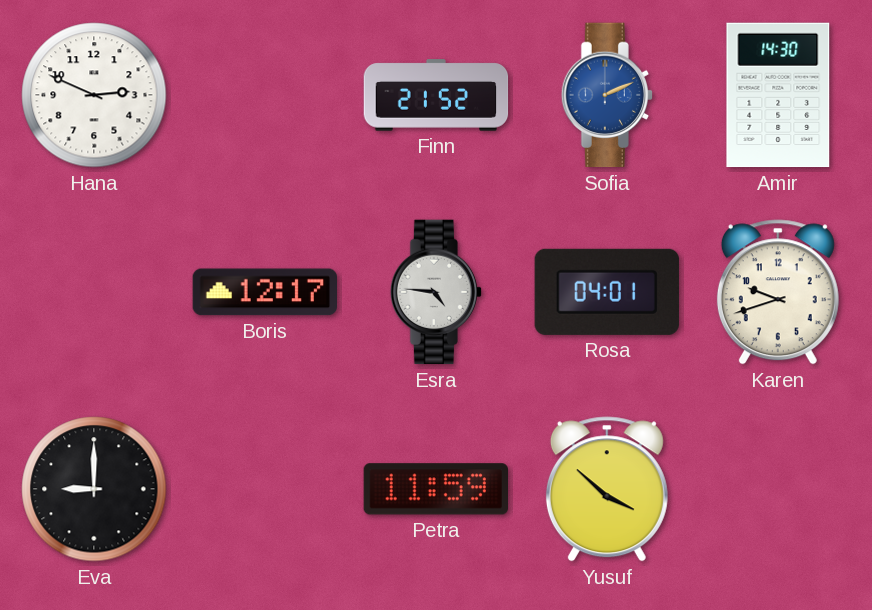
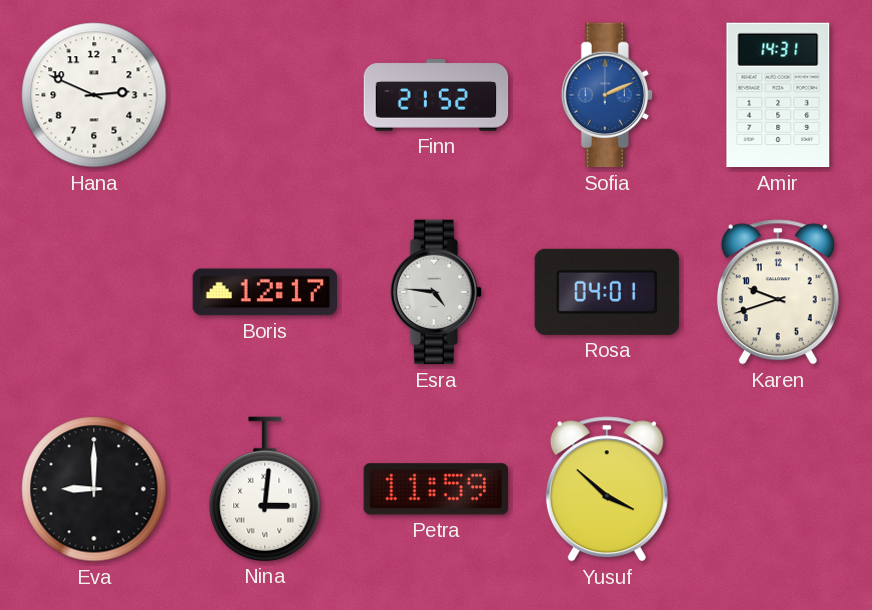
Amir: 14:30 -> 14:31
Nina: none -> 3:01
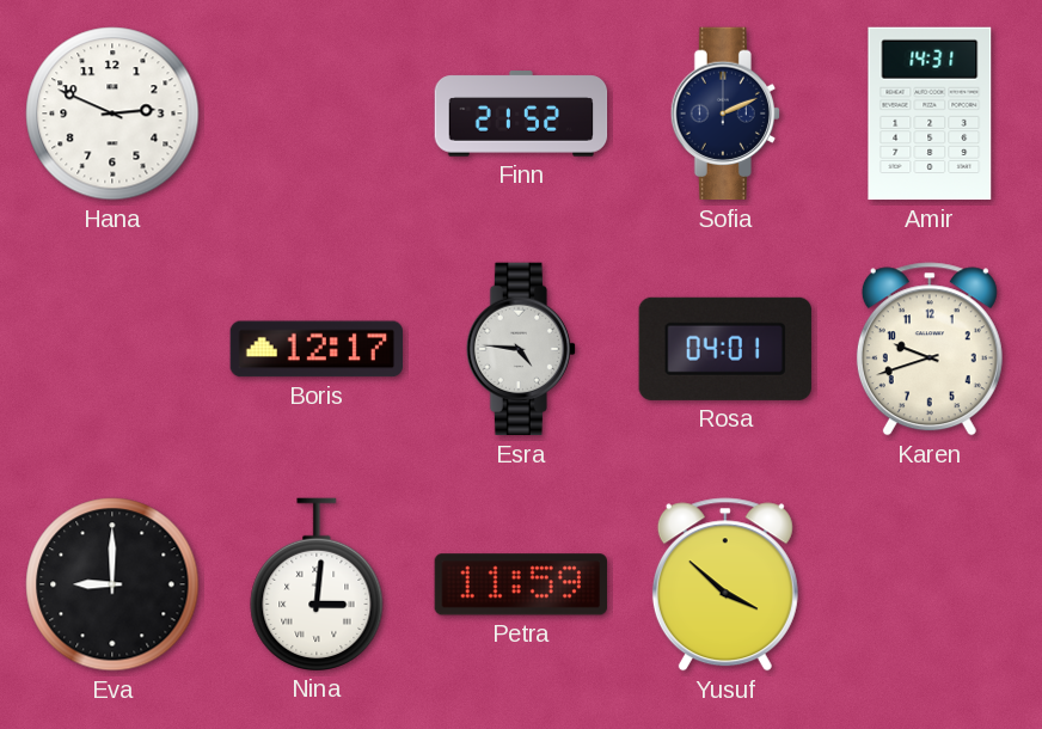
Sofia dial: blue -> navy
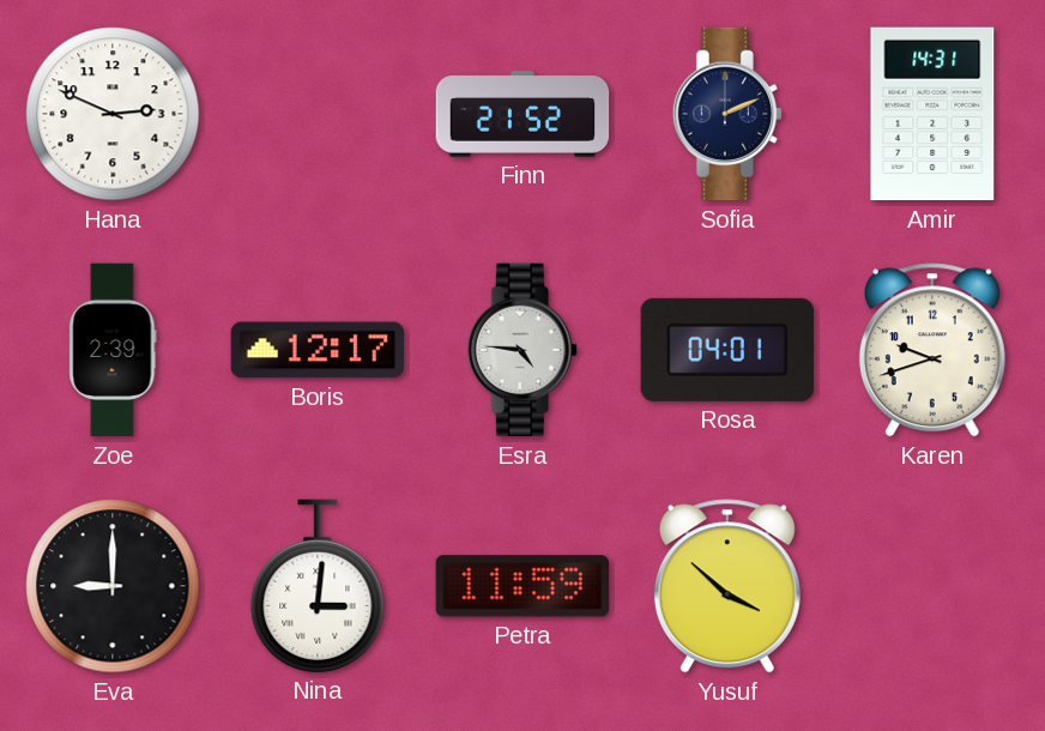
Zoe: none -> 2:39
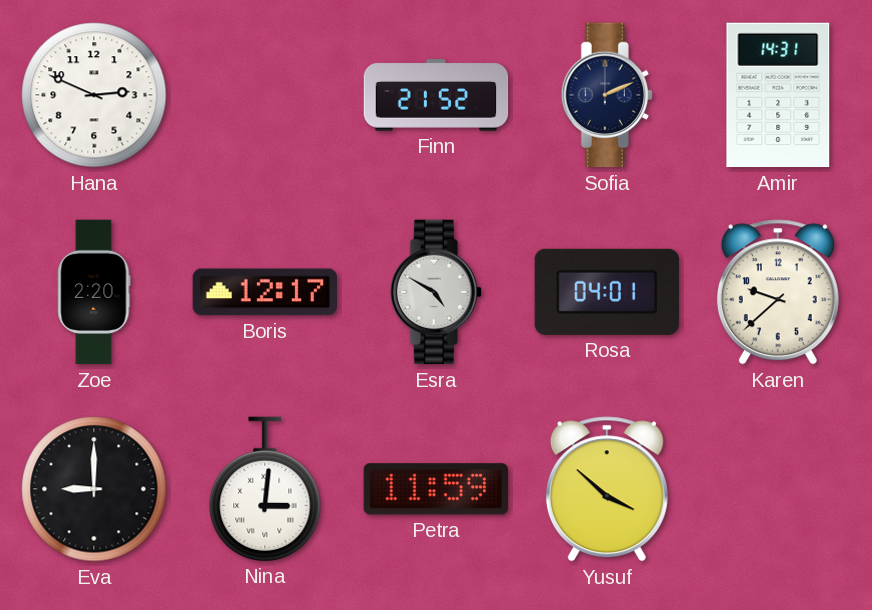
Zoe: 2:39 -> 2:20
Esra: 4:46 -> 4:50
Karen: 9:42 -> 9:38
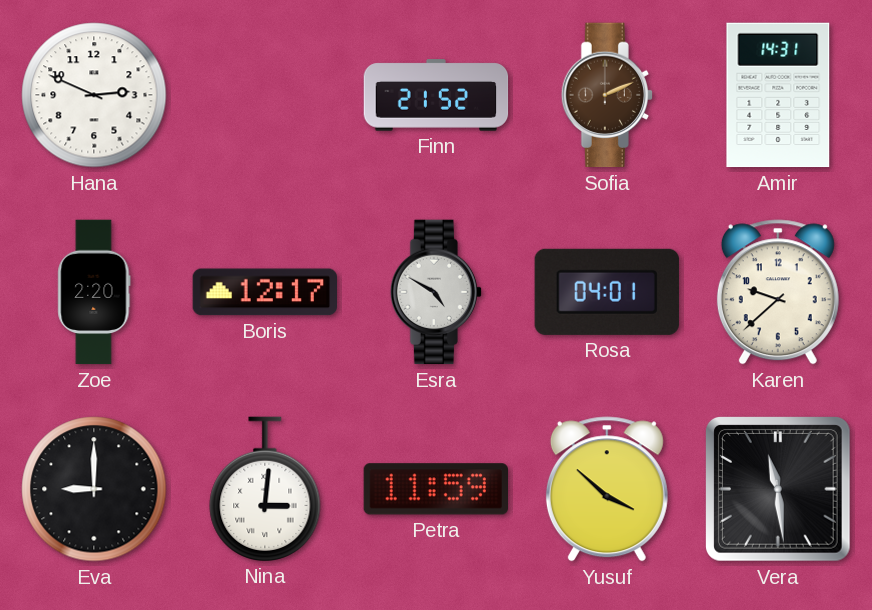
Sofia dial: navy -> brown
Vera: none -> 11:29
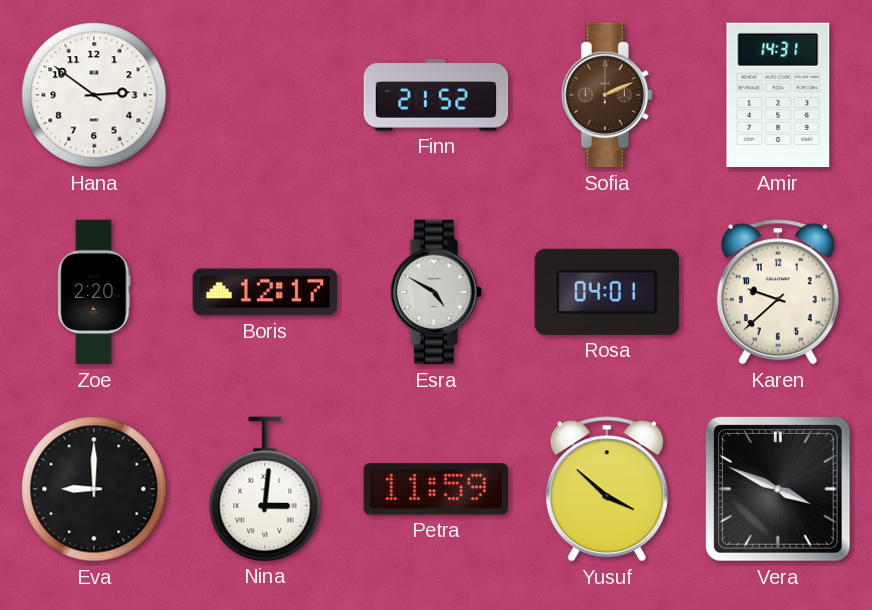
Hana: 2:49 -> 2:51
Vera: 11:29 -> 3:49
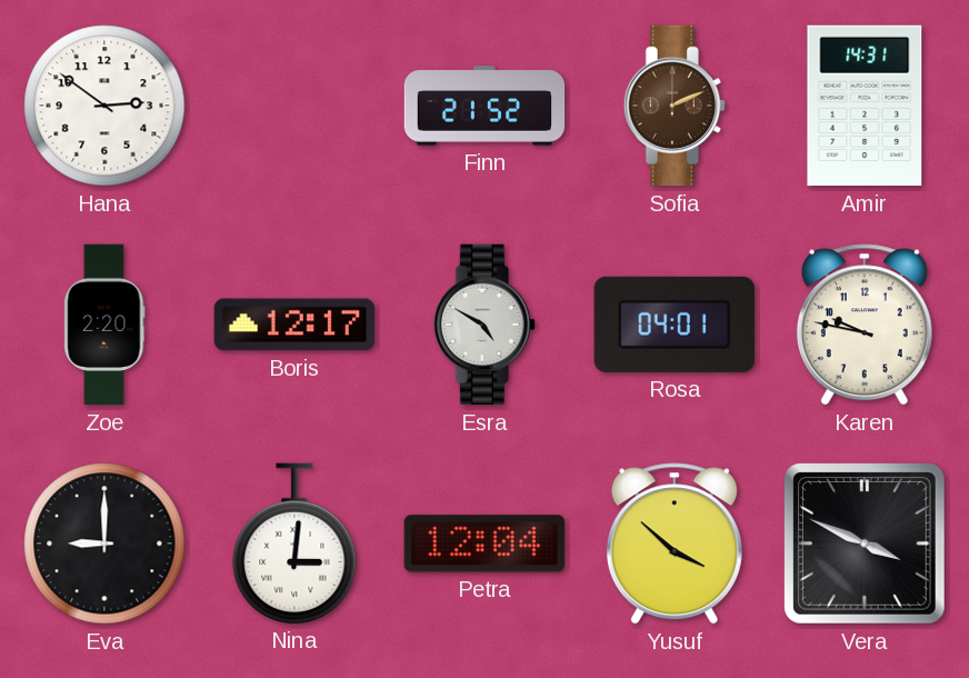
Karen: 9:38 -> 9:47
Petra: 11:59 -> 12:04
